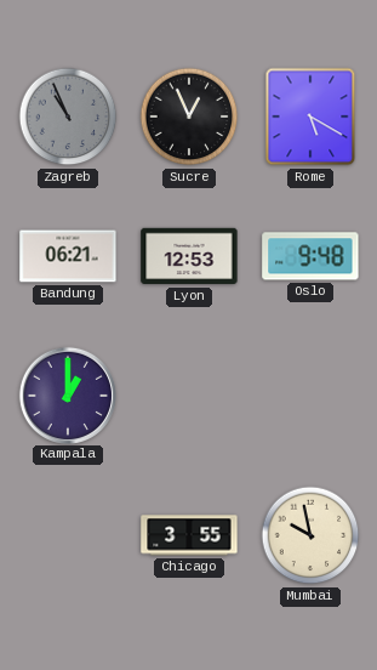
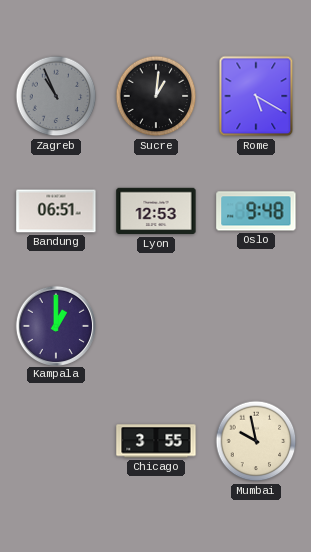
Sucre: 12:56 -> 1:01
Bandung: 06:21 -> 06:51
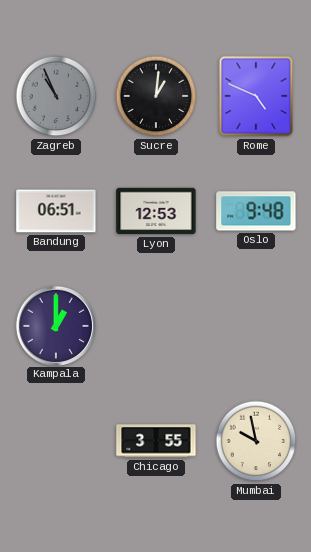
Rome: 5:20 -> 4:49
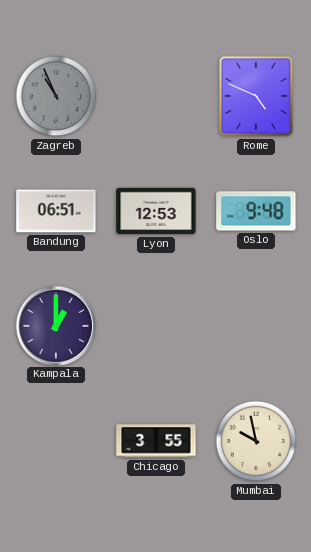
Sucre: 1:01 -> none
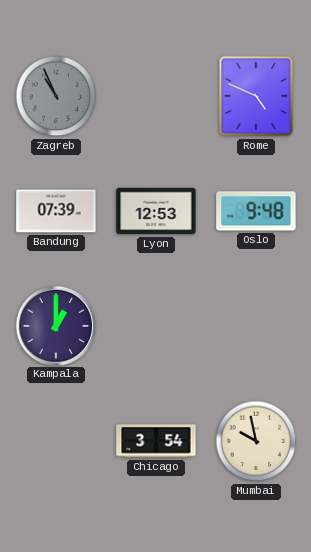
Bandung: 06:51 -> 07:39
Chicago: 3:55 -> 3:54
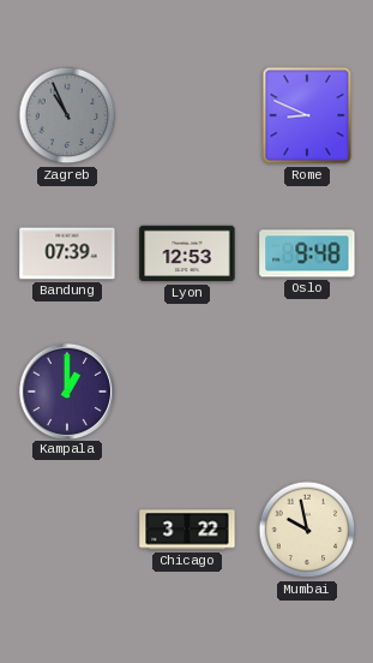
Rome: 4:49 -> 8:49
Chicago: 3:54 -> 3:22
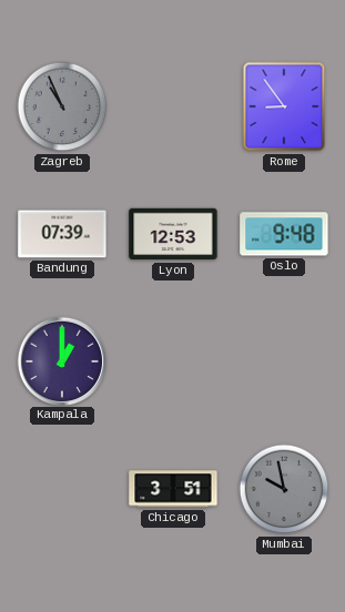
Rome: 8:49 -> 8:54
Chicago: 3:22 -> 3:51
Mumbai dial: cream -> grey
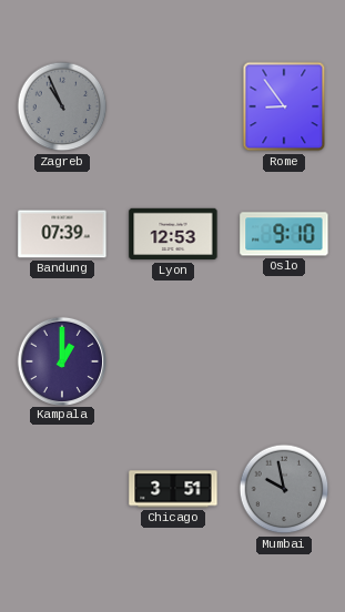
Oslo: 9:48 -> 9:10
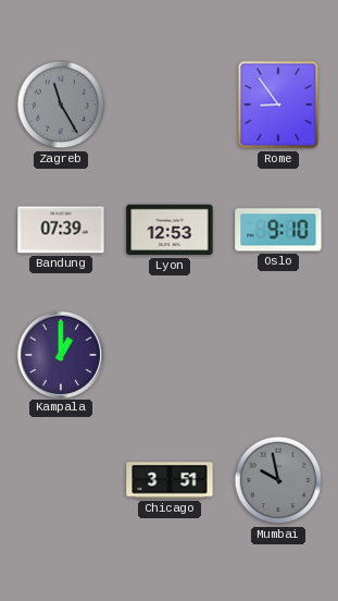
Zagreb: 10:56 -> 11:25
